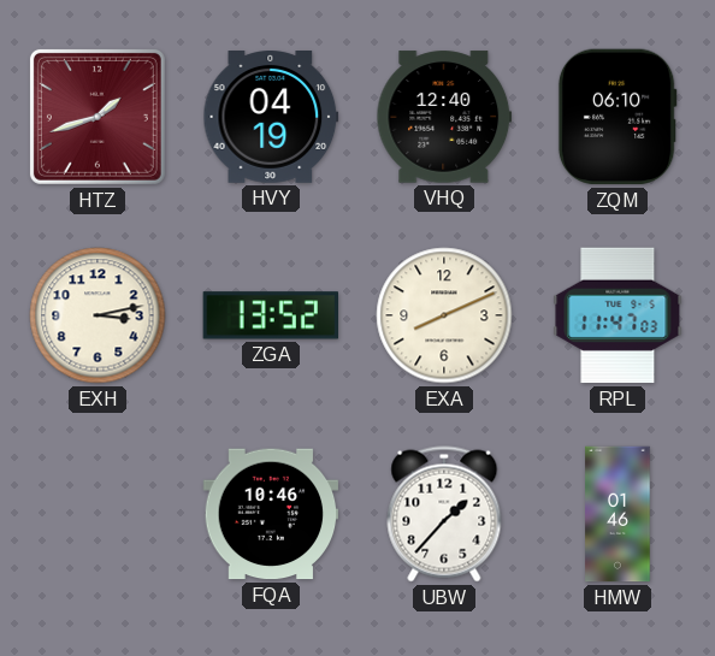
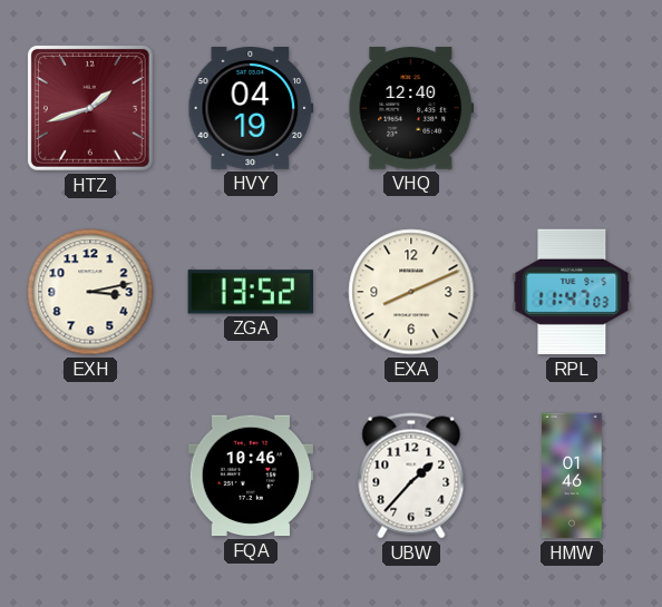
ZQM: 06:10 -> none
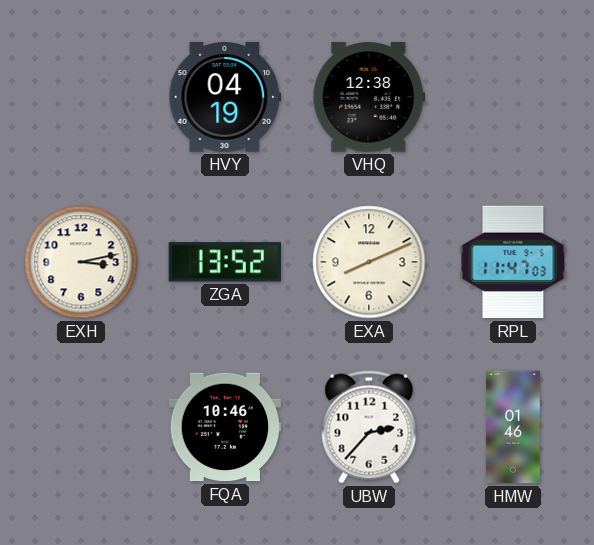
HTZ: 1:42 -> none
VHQ: 12:40 -> 12:38
UBW: 1:37 -> 2:37
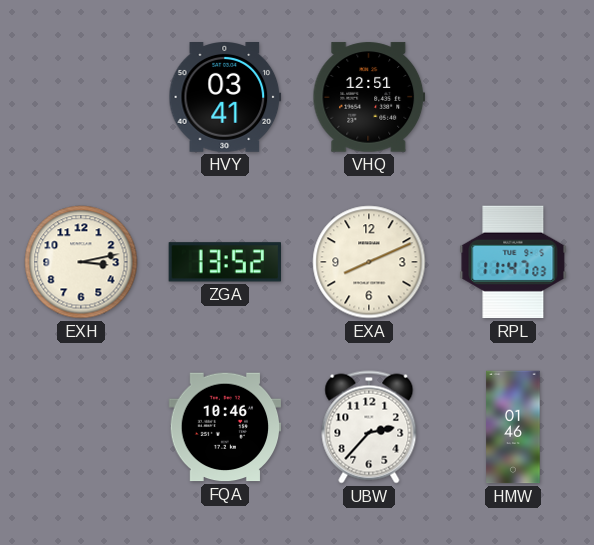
HVY: 04:19 -> 03:41
VHQ: 12:38 -> 12:51
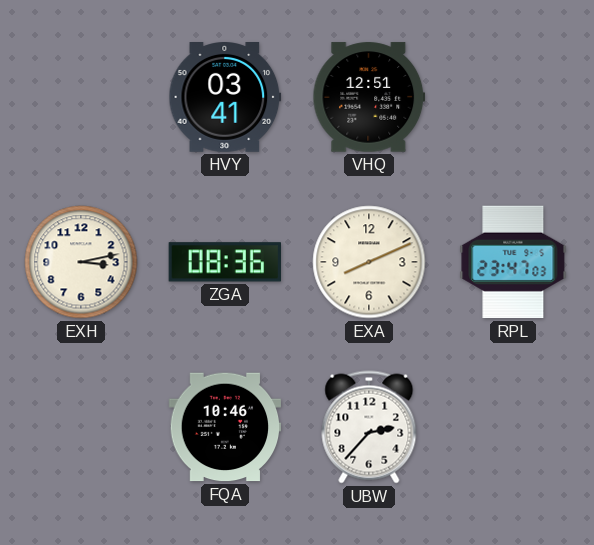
ZGA: 13:52 -> 08:36
RPL: 11:47 -> 23:47
HMW: 01:46 -> none
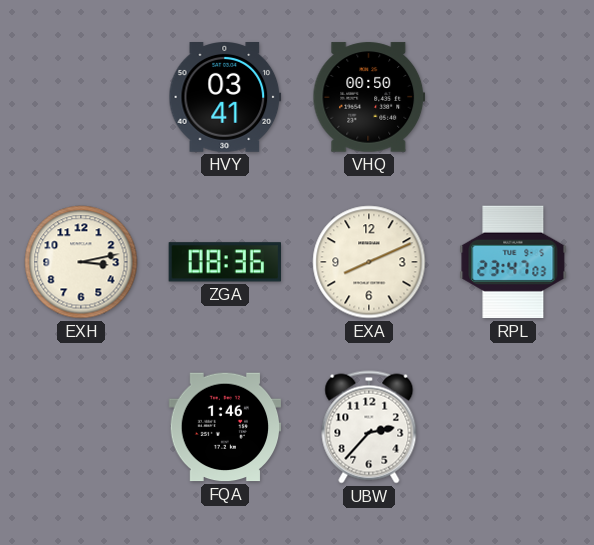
VHQ: 12:51 -> 00:50
FQA: 10:46 -> 1:46
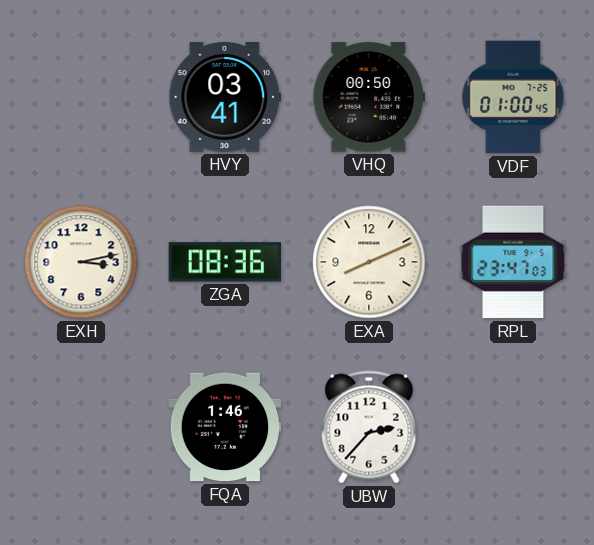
VDF: none -> 01:00
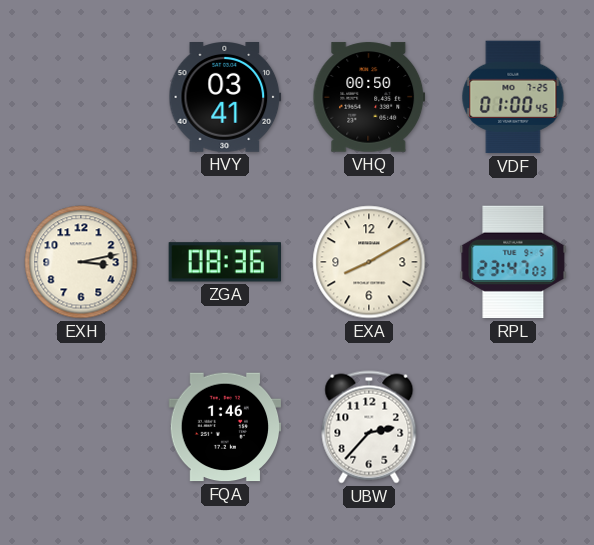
EXA: 8:11 -> 8:10
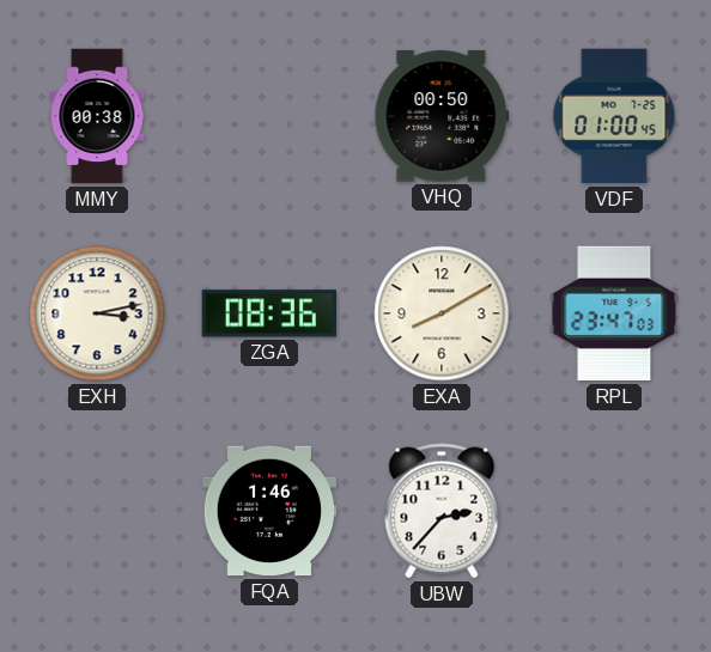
MMY: none -> 00:38
HVY: 03:41 -> none
